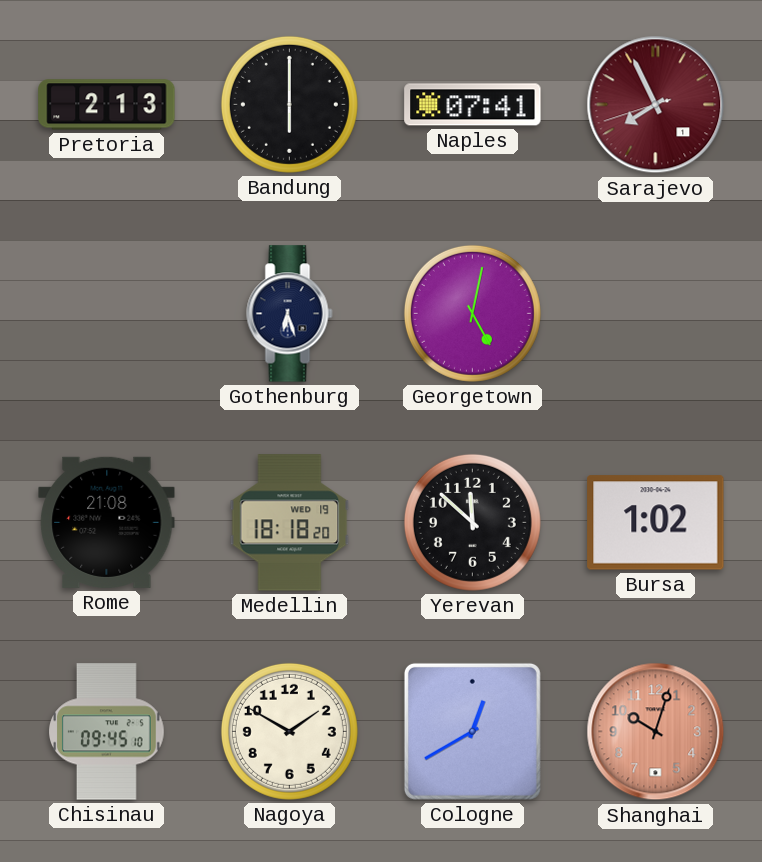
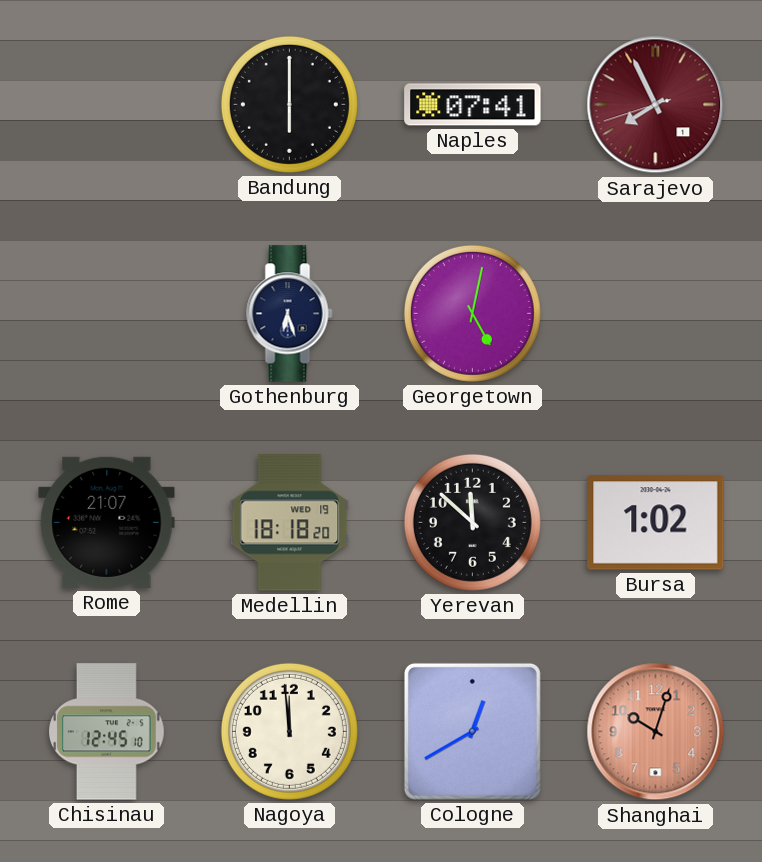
Pretoria: 2:13 -> none
Rome: 21:08 -> 21:07
Chisinau: 09:45 -> 12:45
Nagoya: 1:50 -> 11:59
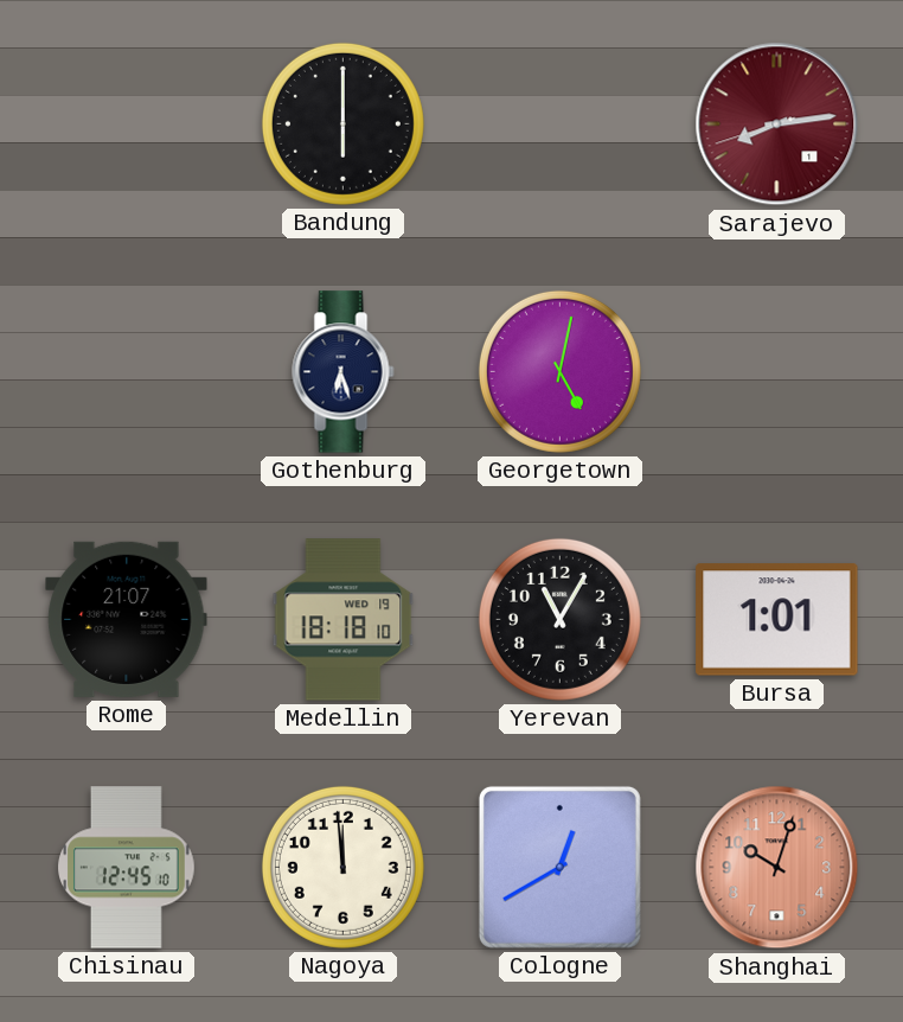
Naples: 07:41 -> none
Sarajevo: 7:55 -> 8:13
Medellin: 18:18:20 -> 18:18:10
Yerevan: 11:52 -> 11:05
Bursa: 1:02 -> 1:01
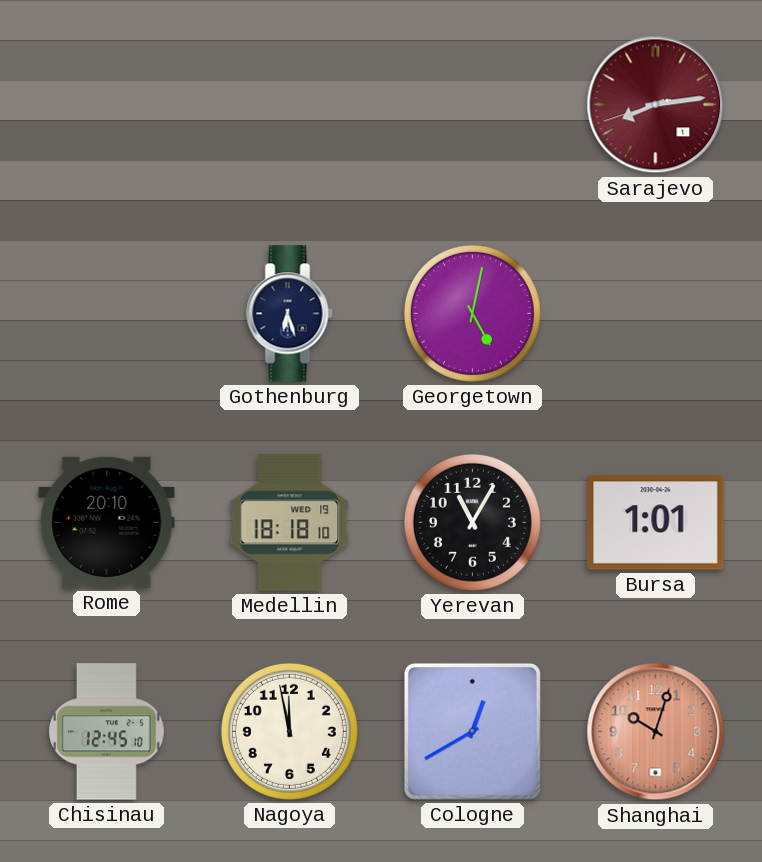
Bandung: 6:00 -> none
Rome: 21:07 -> 20:10
Nagoya: 11:59 -> 11:58
